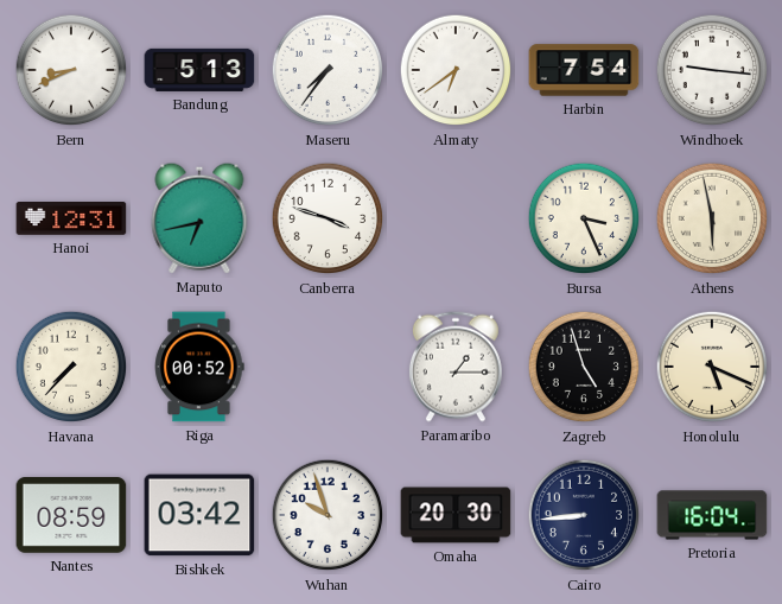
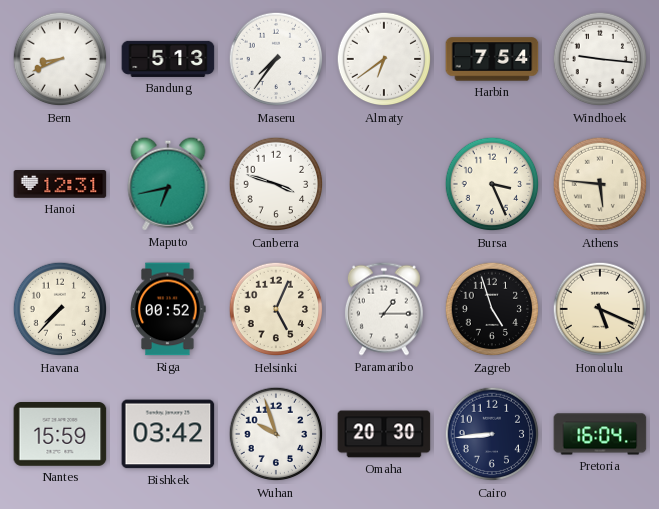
Athens: 5:58 -> 5:46
Helsinki: none -> 5:04
Nantes: 08:59 -> 15:59
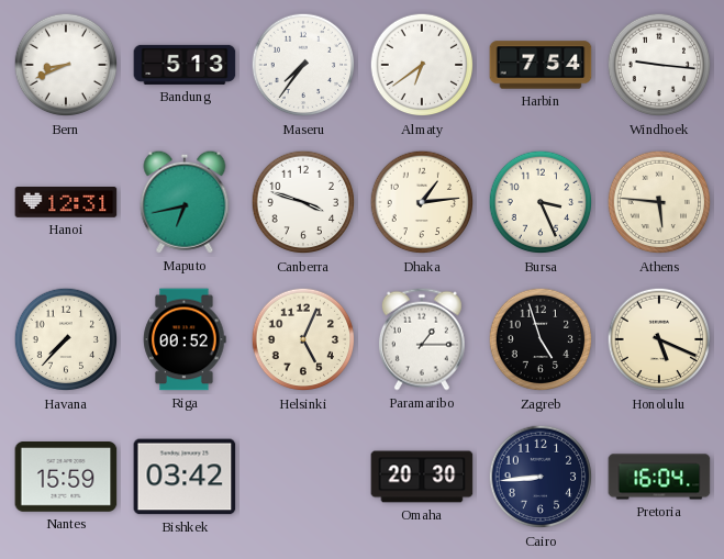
Dhaka: none -> 1:14
Wuhan: 9:57 -> none
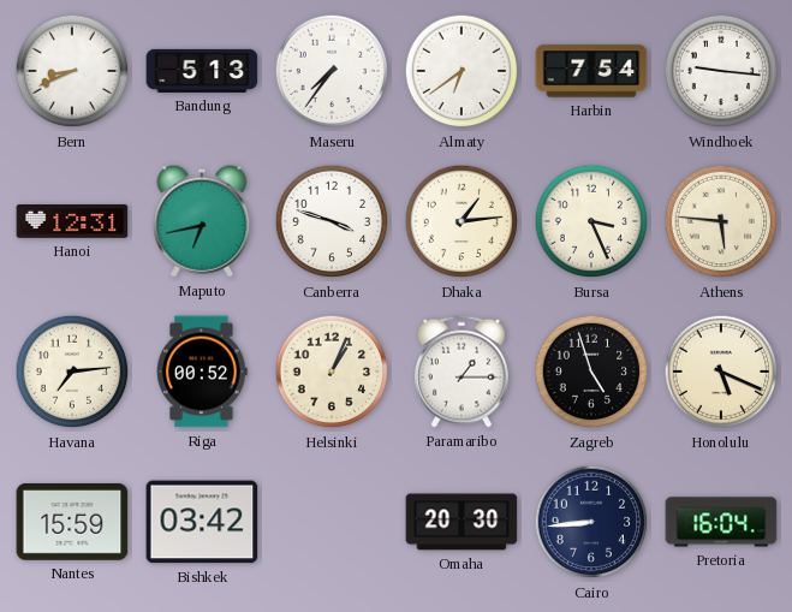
Havana: 7:37 -> 7:14
Helsinki: 5:04 -> 1:04
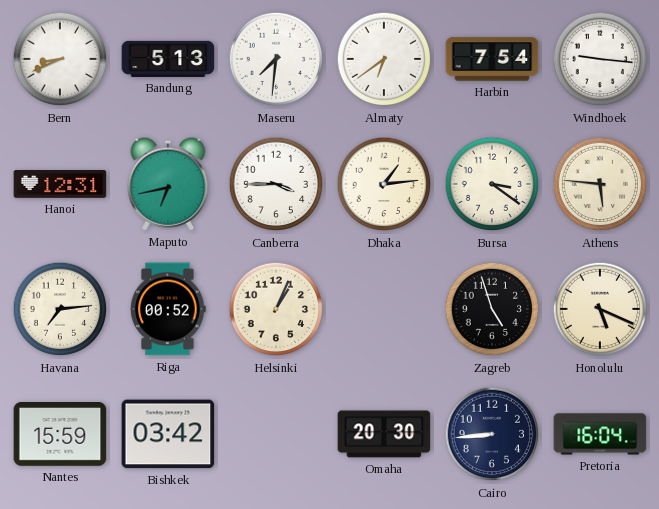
Maseru: 7:36 -> 7:31
Canberra: 3:48 -> 3:45
Bursa: 3:26 -> 3:21
Paramaribo: 1:15 -> none
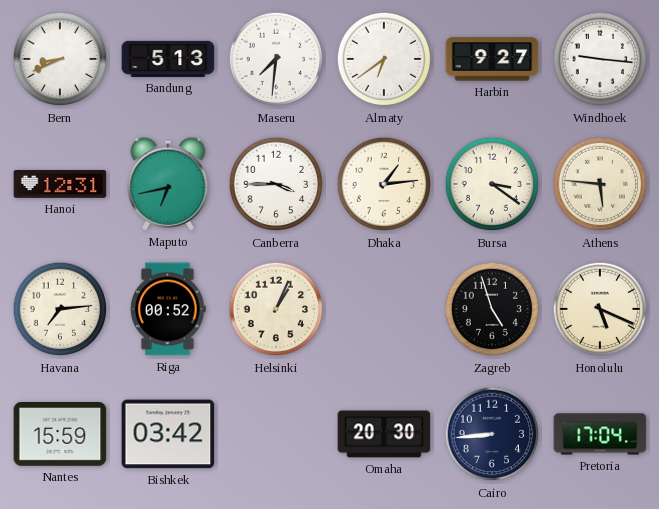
Harbin: 7:54 -> 9:27
Pretoria: 16:04 -> 17:04
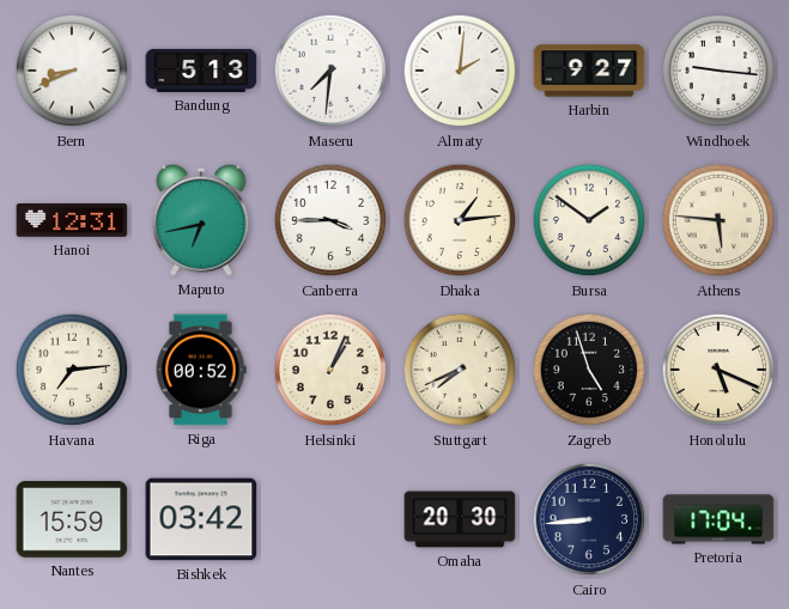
Almaty: 6:39 -> 2:01
Bursa: 3:21 -> 1:51
Stuttgart: none -> 7:41
